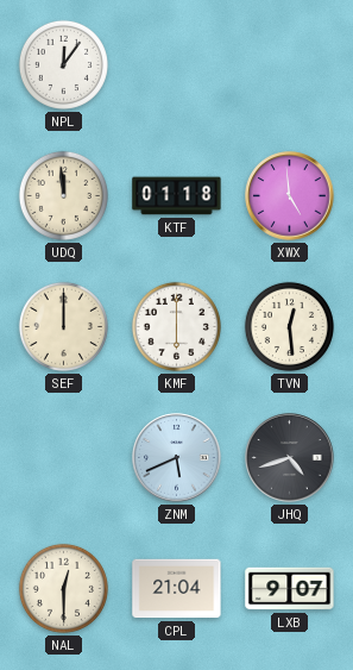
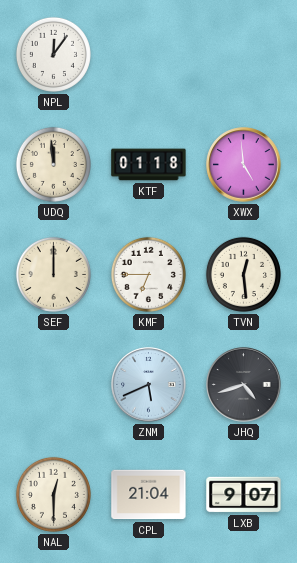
KMF: 6:00 -> 6:45
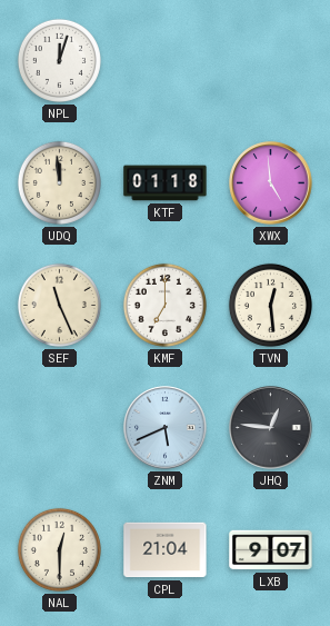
NPL: 12:06 -> 12:03
SEF: 12:00 -> 11:26
KMF: 6:45 -> 7:00
JHQ: 4:42 -> 12:46
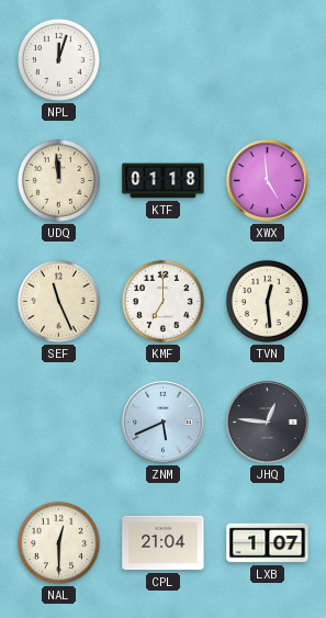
LXB: 9:07 -> 1:07
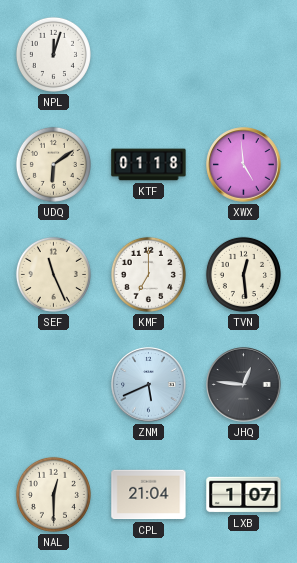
UDQ: 11:59 -> 6:09
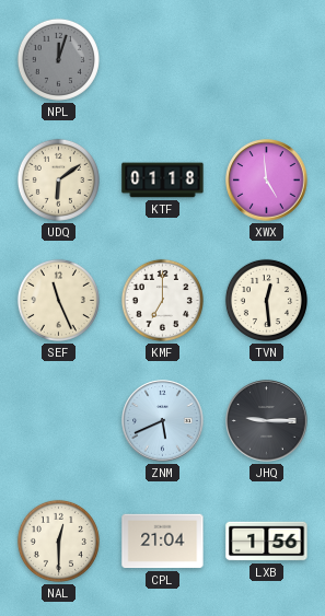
NPL dial: white -> grey
JHQ: 12:46 -> 9:15
LXB: 1:07 -> 1:56
